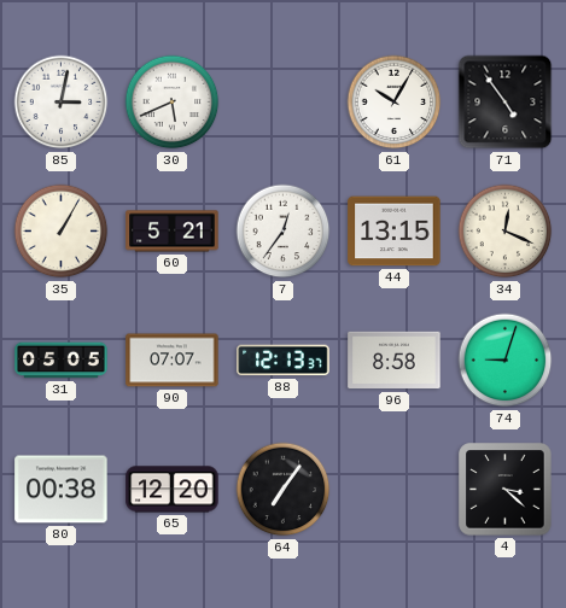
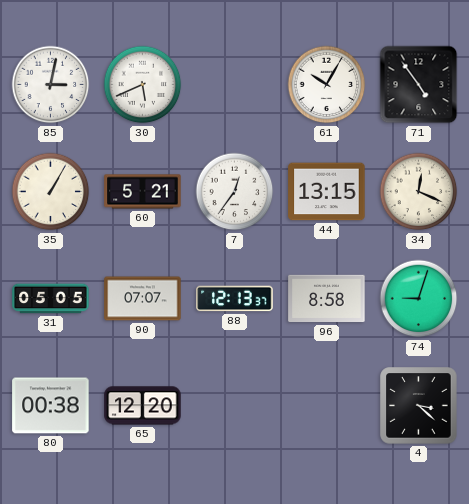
64: 7:06 -> none
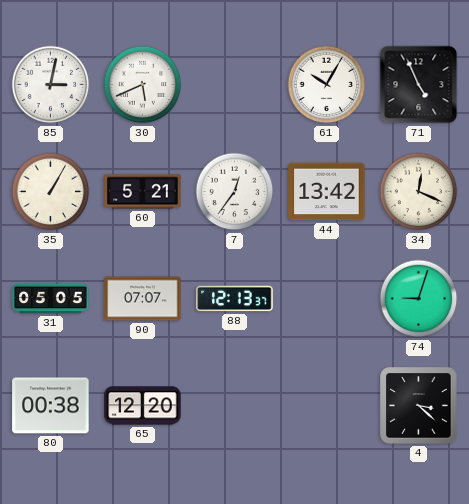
71: 4:54 -> 4:56
44: 13:15 -> 13:42
96: 8:58 -> none
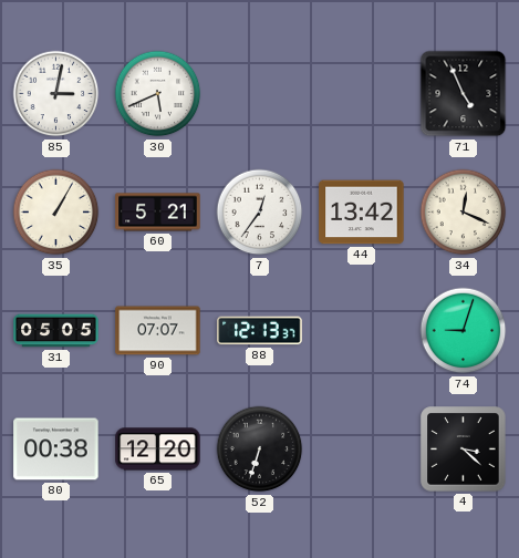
61: 10:05 -> none
52: none -> 6:33
